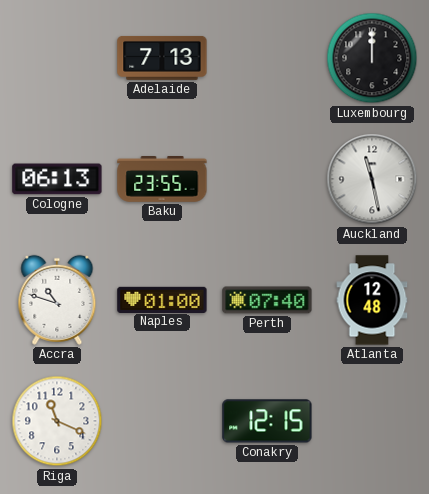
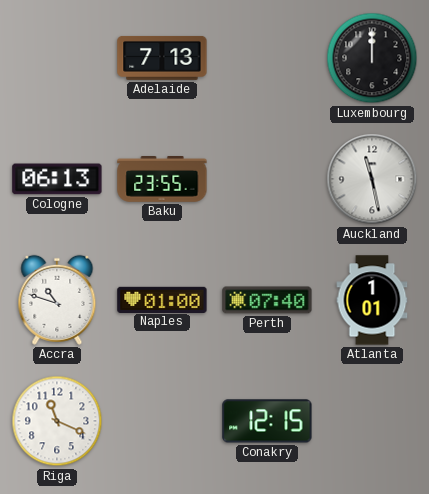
Atlanta: 12:48 -> 1:01
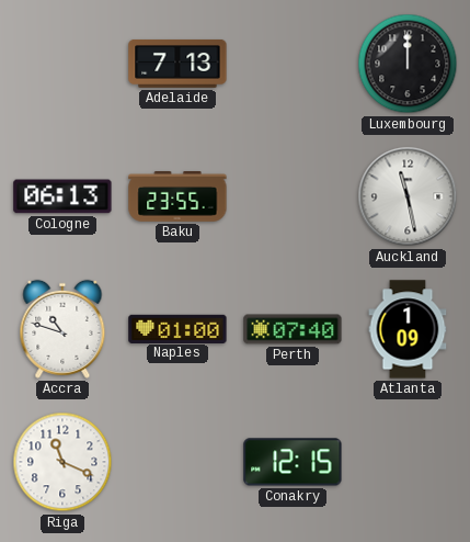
Atlanta: 1:01 -> 1:09
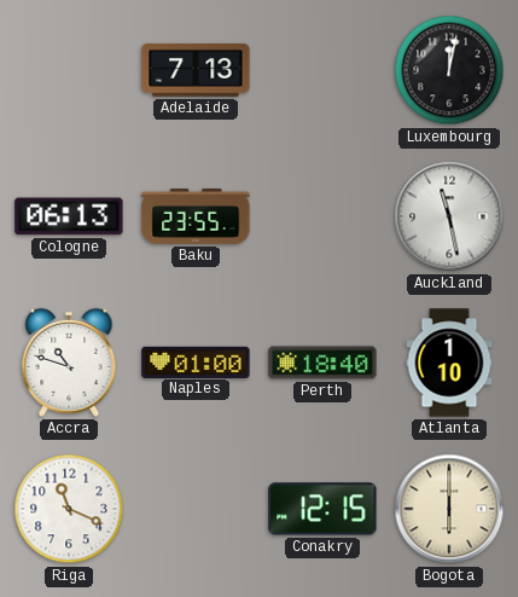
Luxembourg: 12:00 -> 12:02
Perth: 07:40 -> 18:40
Atlanta: 1:09 -> 1:10
Bogota: none -> 6:00
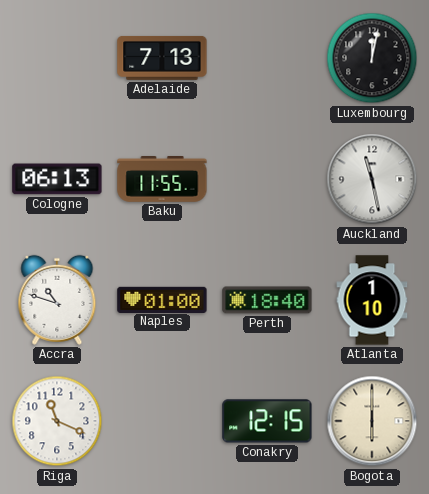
Baku: 23:55 -> 11:55
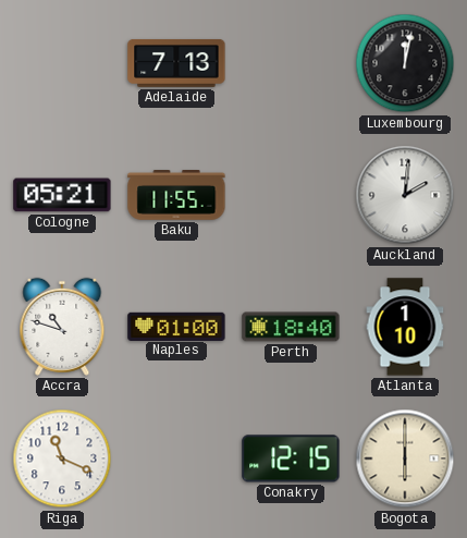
Cologne: 06:13 -> 05:21
Auckland: 11:28 -> 2:01
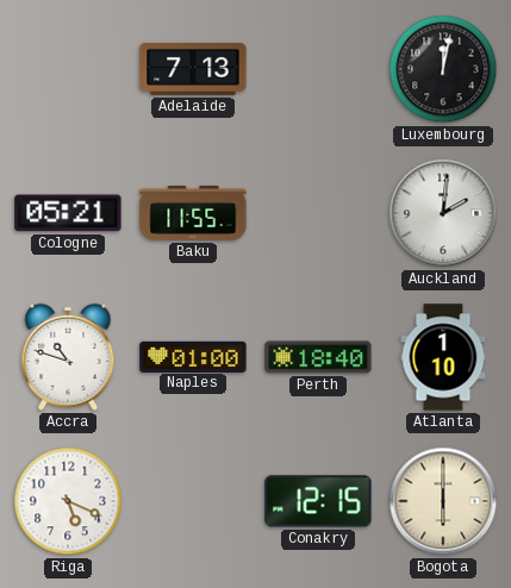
Riga: 11:19 -> 5:19
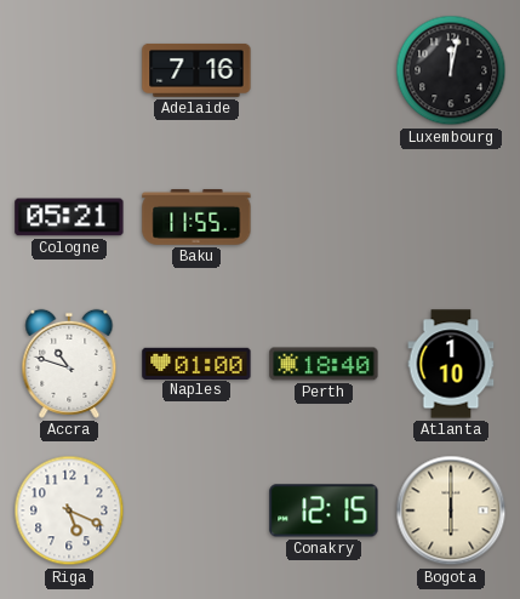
Adelaide: 7:13 -> 7:16
Auckland: 2:01 -> none
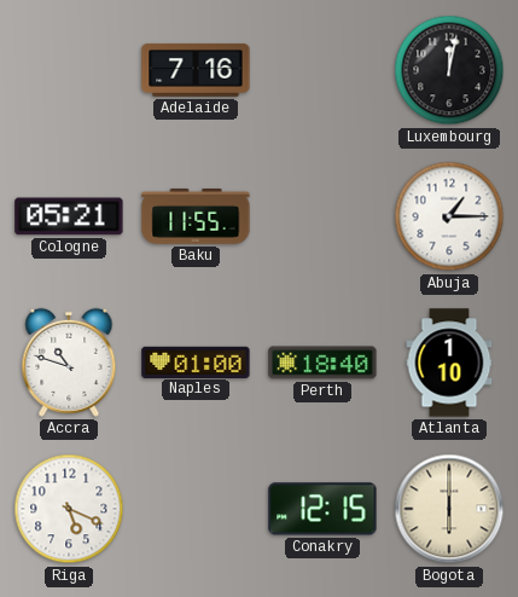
Abuja: none -> 1:15
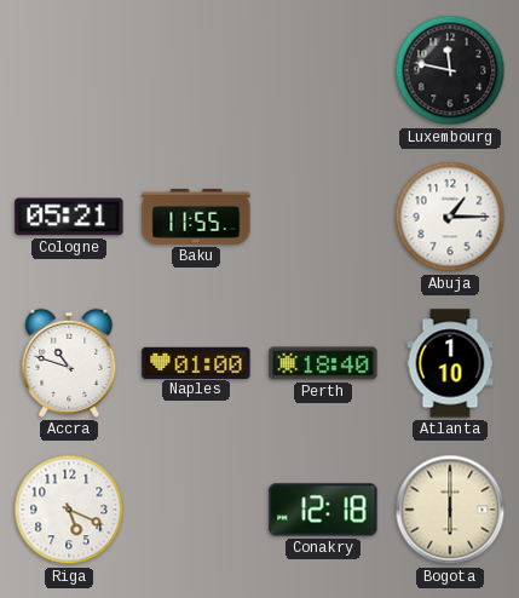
Adelaide: 7:16 -> none
Luxembourg: 12:02 -> 11:47
Conakry: 12:15 -> 12:18
